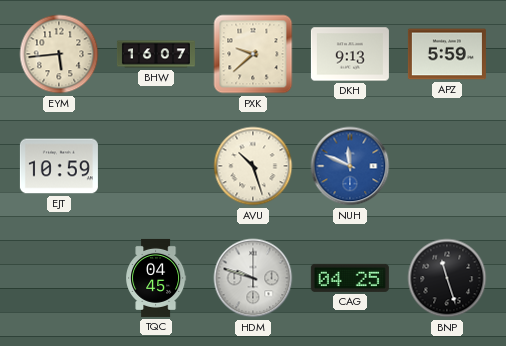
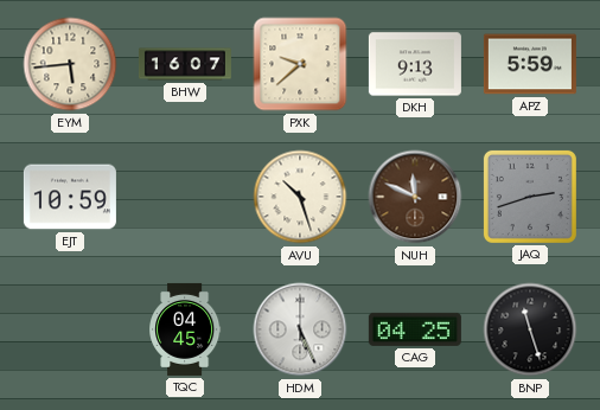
NUH dial: blue -> brown
JAQ: none -> 2:42
HDM: 9:48 -> 5:26
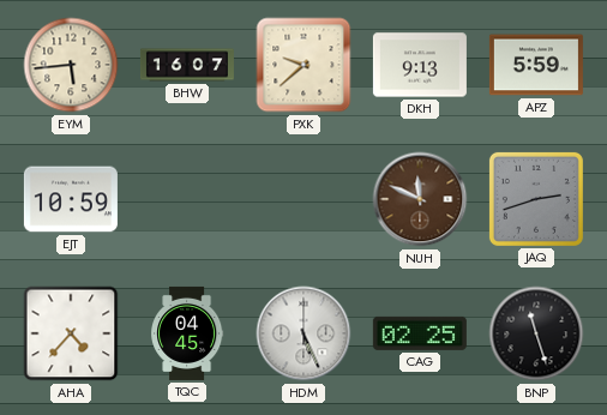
AVU: 10:27 -> none
AHA: none -> 4:37
CAG: 04:25 -> 02:25
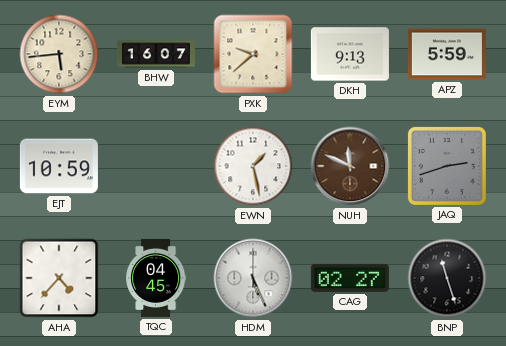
EWN: none -> 1:28
CAG: 02:25 -> 02:27
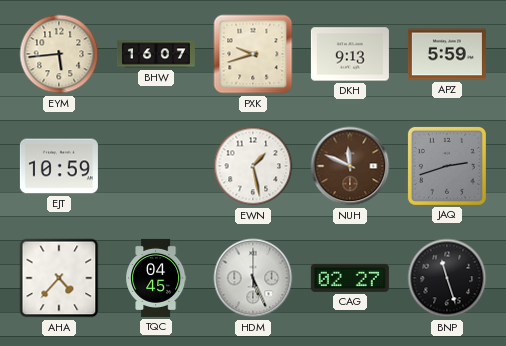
PXK: 9:38 -> 9:42
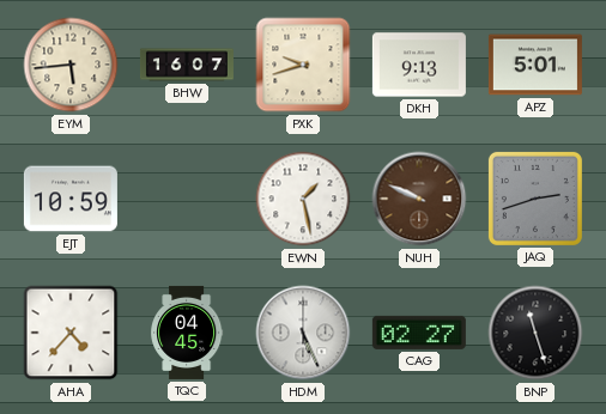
APZ: 5:59 -> 5:01
NUH: 11:49 -> 9:49
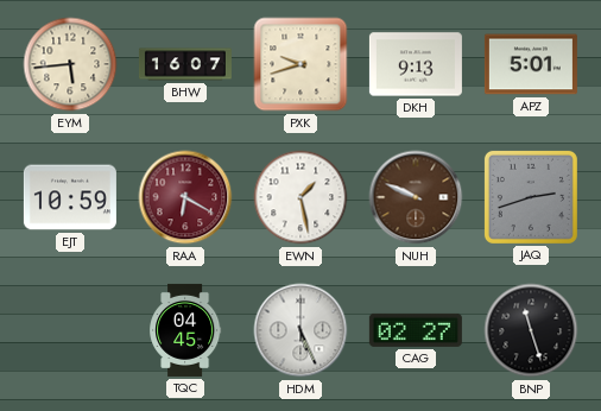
RAA: none -> 6:20
AHA: 4:37 -> none
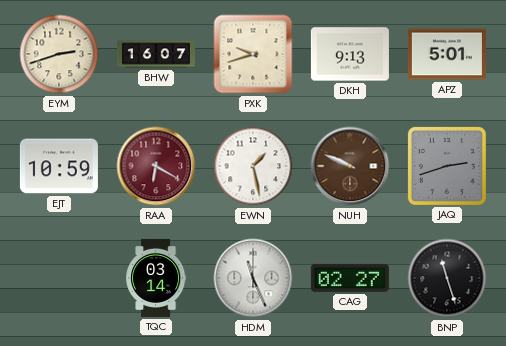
EYM: 5:44 -> 2:42
TQC: 04:45 -> 03:14
HDM: 5:26 -> 11:26
